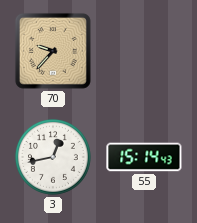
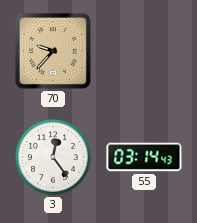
3: 12:43 -> 12:24
55: 15:14 -> 03:14
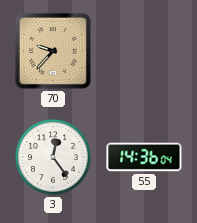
55: 03:14 -> 14:36
